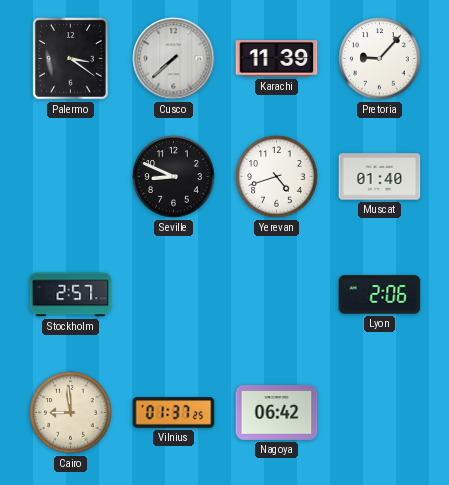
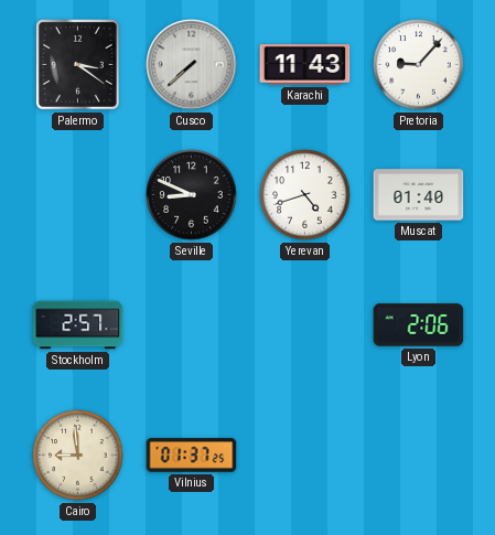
Karachi: 11:39 -> 11:43
Nagoya: 06:42 -> none
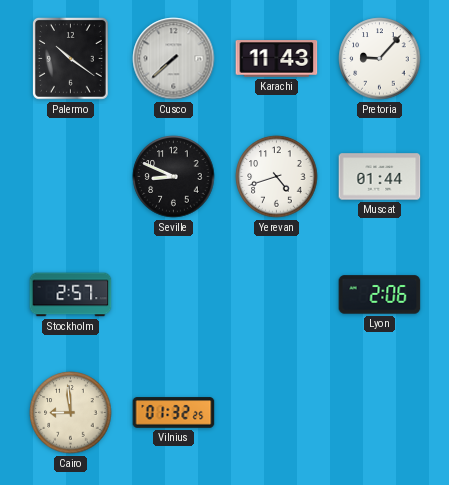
Palermo: 3:21 -> 10:21
Muscat: 01:40 -> 01:44
Vilnius: 01:37 -> 01:32
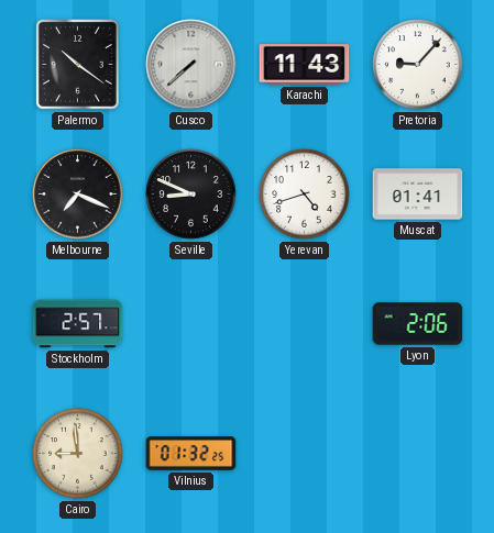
Melbourne: none -> 7:19
Muscat: 01:44 -> 01:41
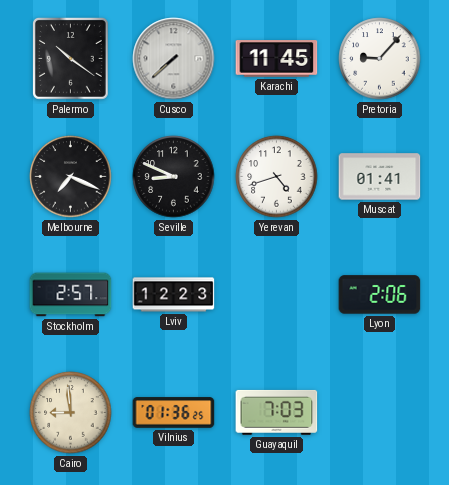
Karachi: 11:43 -> 11:45
Lviv: none -> 12:23
Vilnius: 01:32 -> 01:36
Guayaquil: none -> 7:03
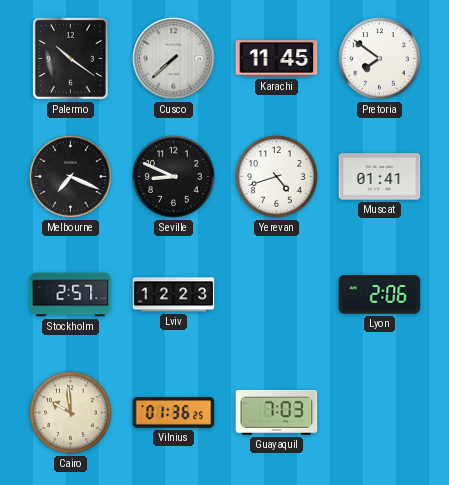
Pretoria: 9:07 -> 7:51
Cairo: 8:59 -> 9:59
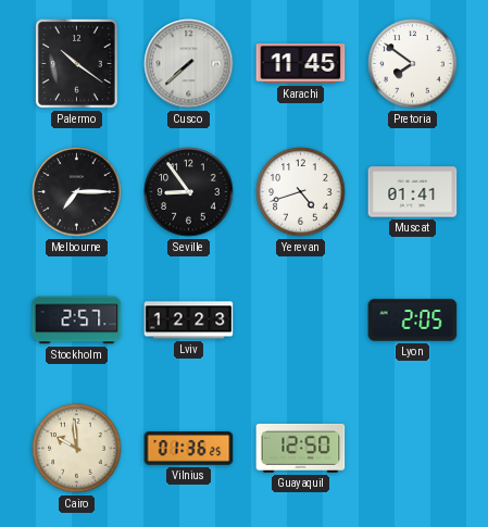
Melbourne: 7:19 -> 7:15
Seville: 8:49 -> 8:54
Lyon: 2:06 -> 2:05
Guayaquil: 7:03 -> 12:50
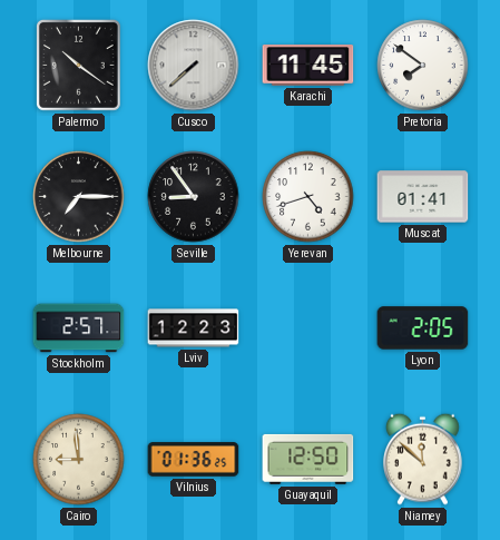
Cairo: 9:59 -> 8:59
Niamey: none -> 11:52
